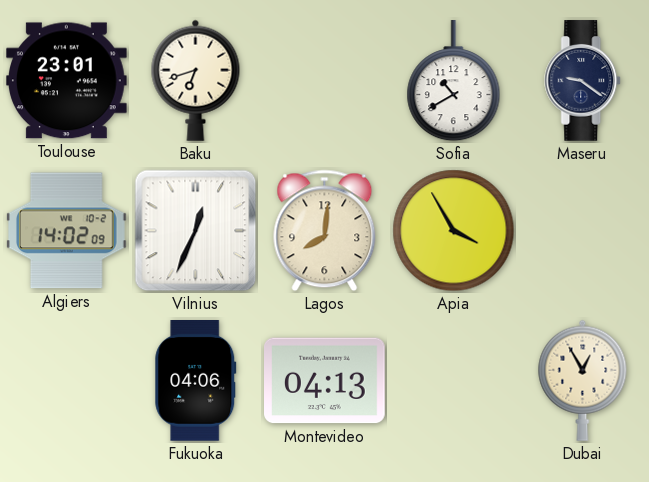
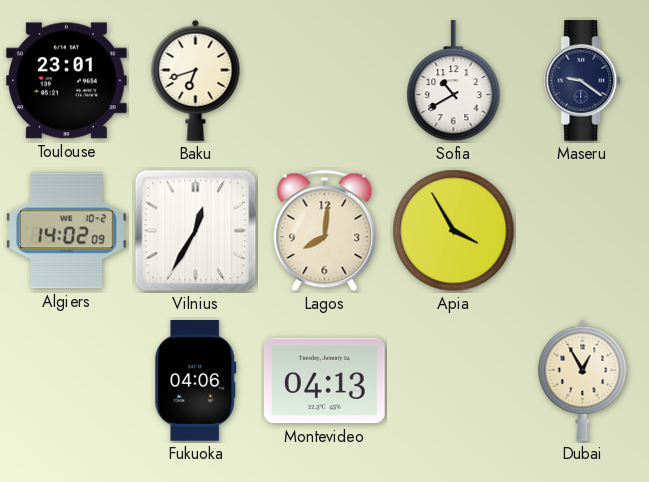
Vilnius: 12:34 -> 12:35
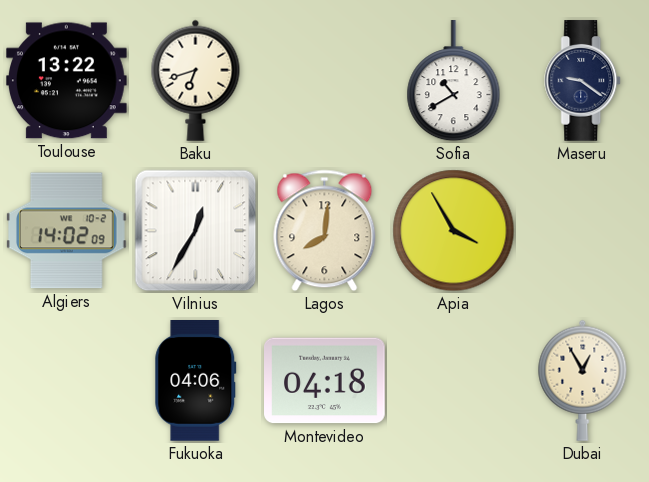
Toulouse: 23:01 -> 13:22
Montevideo: 04:13 -> 04:18
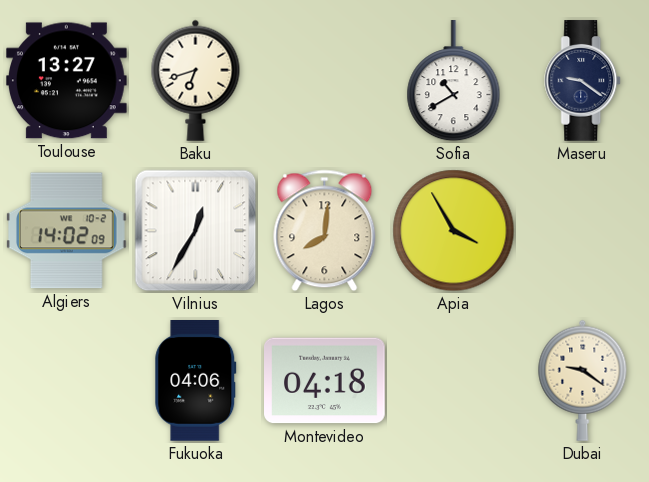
Toulouse: 13:22 -> 13:27
Dubai: 12:55 -> 9:21
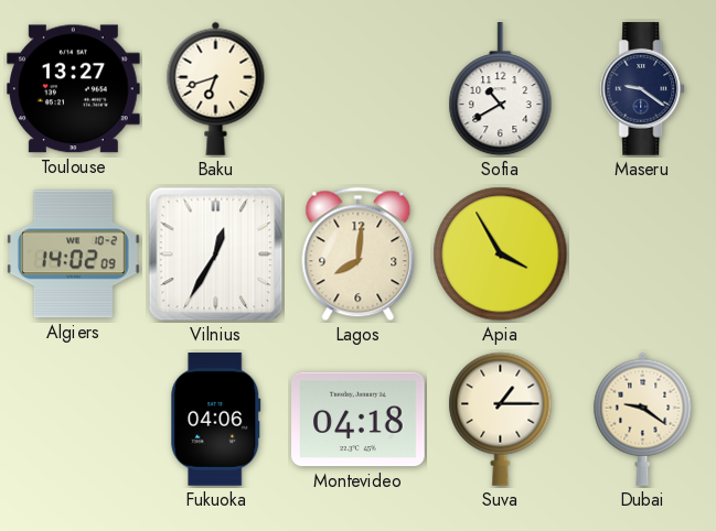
Suva: none -> 1:15
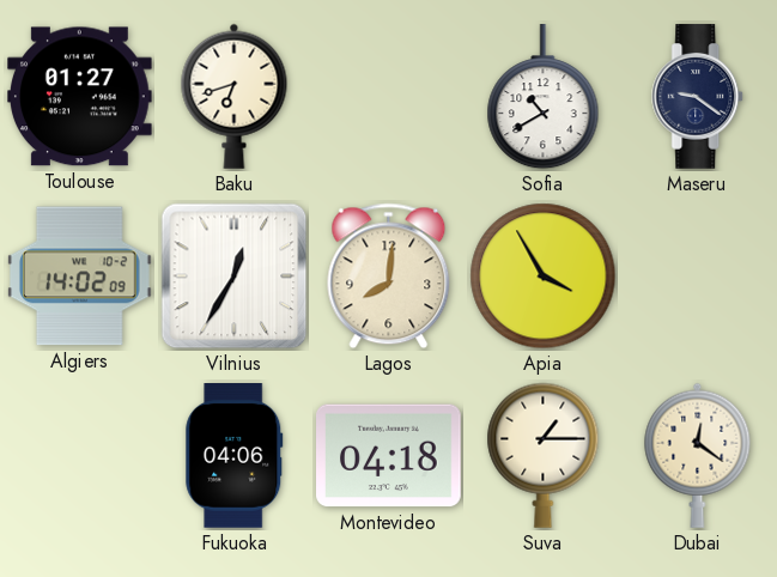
Toulouse: 13:27 -> 01:27
Dubai: 9:21 -> 12:21
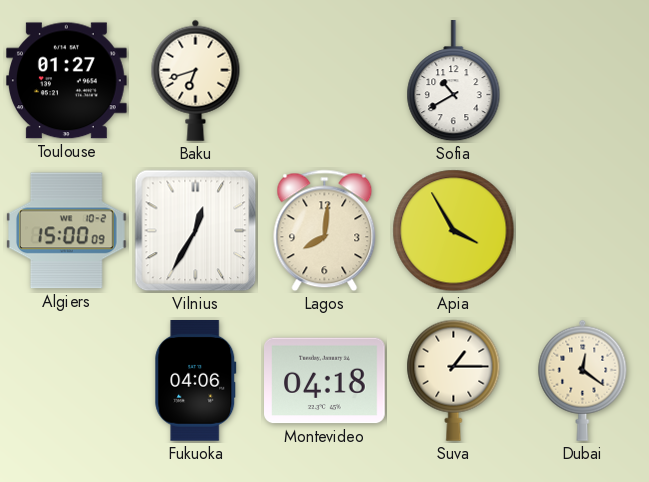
Maseru: 9:21 -> none
Algiers: 14:02 -> 15:00
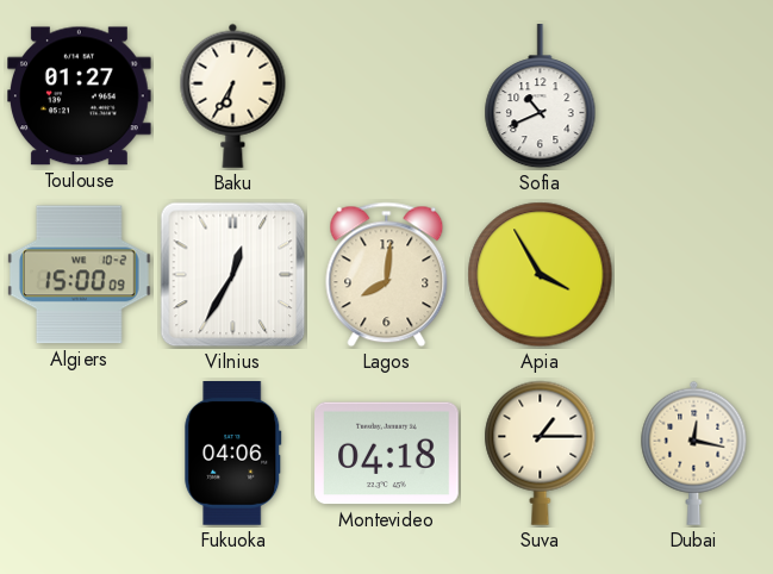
Baku: 6:42 -> 6:35
Sofia: 10:40 -> 10:41
Dubai: 12:21 -> 12:17
